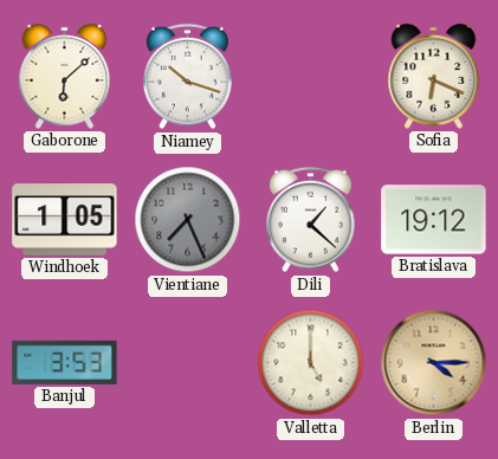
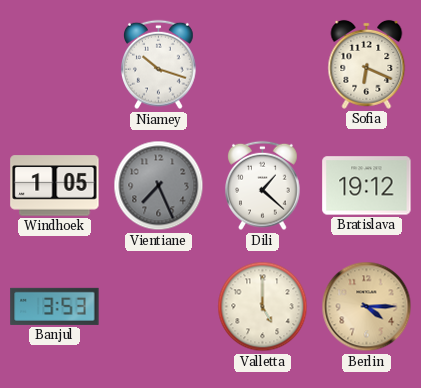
Gaborone: 6:08 -> none
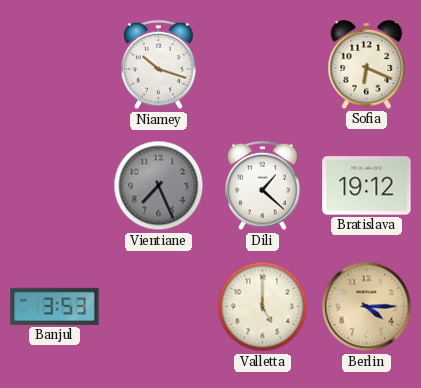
Windhoek: 1:05 -> none
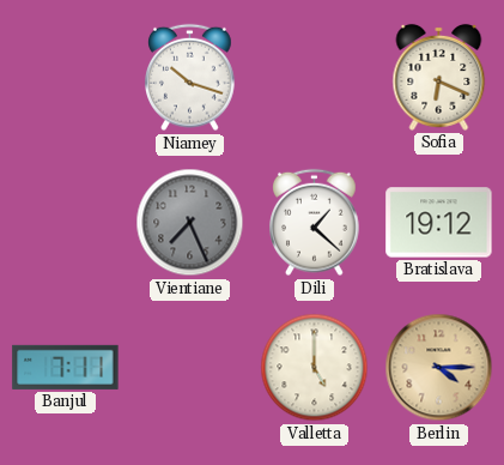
Banjul: 3:53 -> 7:11
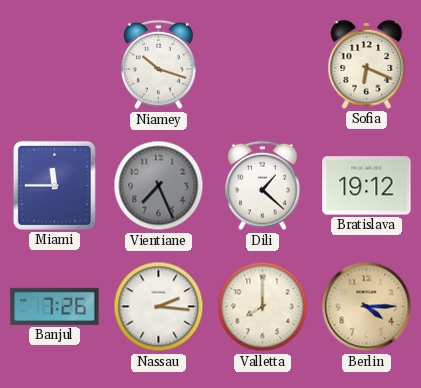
Miami: none -> 11:45
Banjul: 7:11 -> 7:26
Nassau: none -> 2:16
Valletta: 5:00 -> 8:00
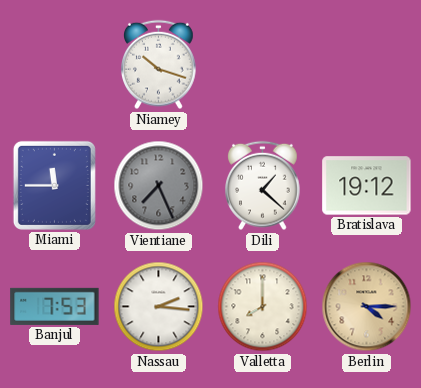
Sofia: 6:19 -> none
Banjul: 7:26 -> 7:53
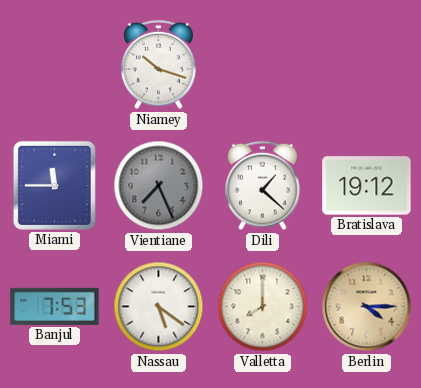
Nassau: 2:16 -> 5:21
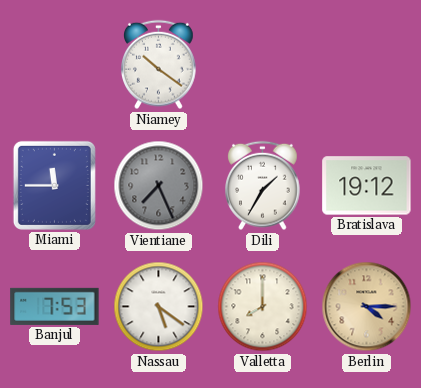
Niamey: 10:18 -> 10:21
Dili: 1:22 -> 1:35
